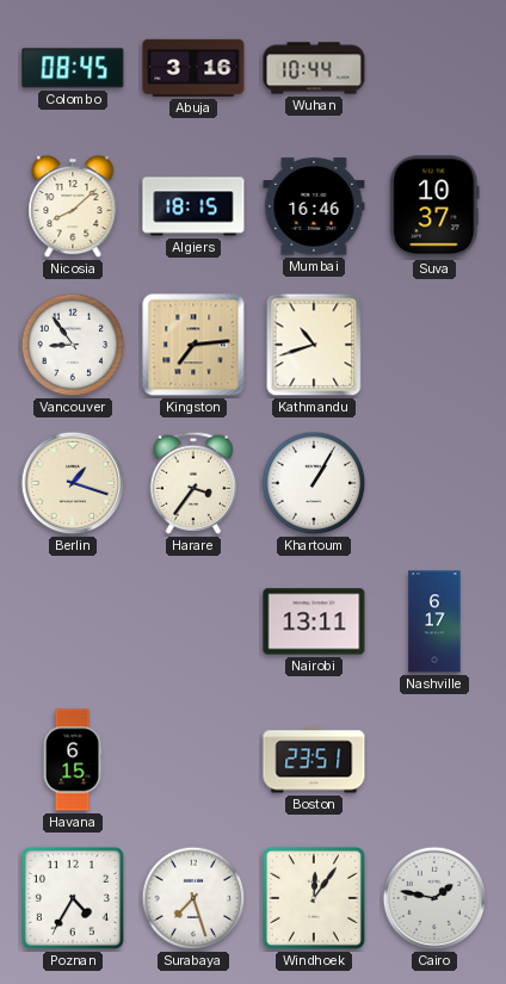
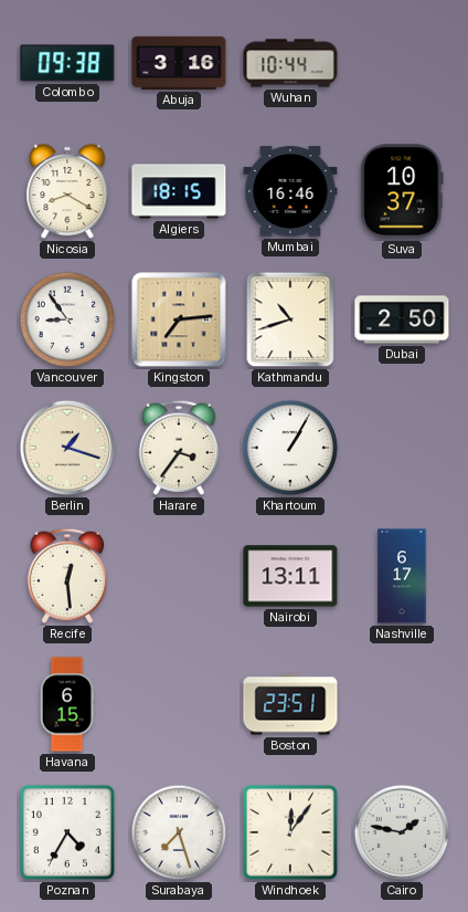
Colombo: 08:45 -> 09:38
Nicosia: 8:08 -> 8:20
Dubai: none -> 2:50
Recife: none -> 12:29
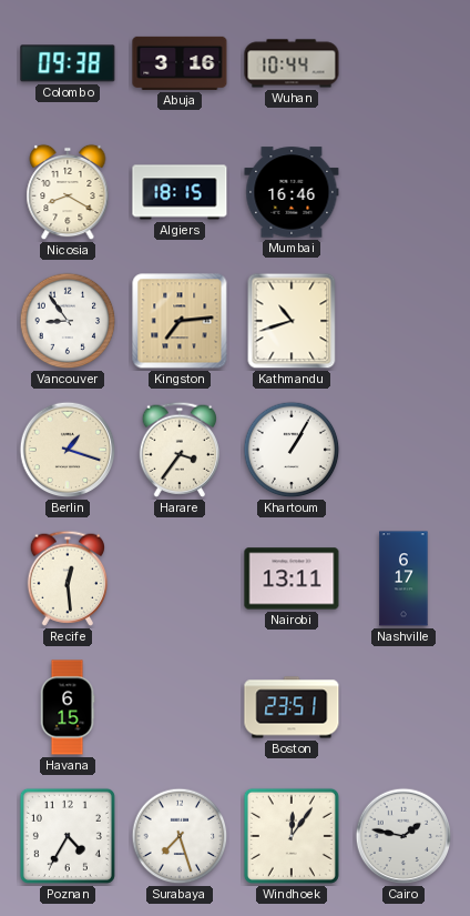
Suva: 10:37 -> none
Dubai: 2:50 -> none
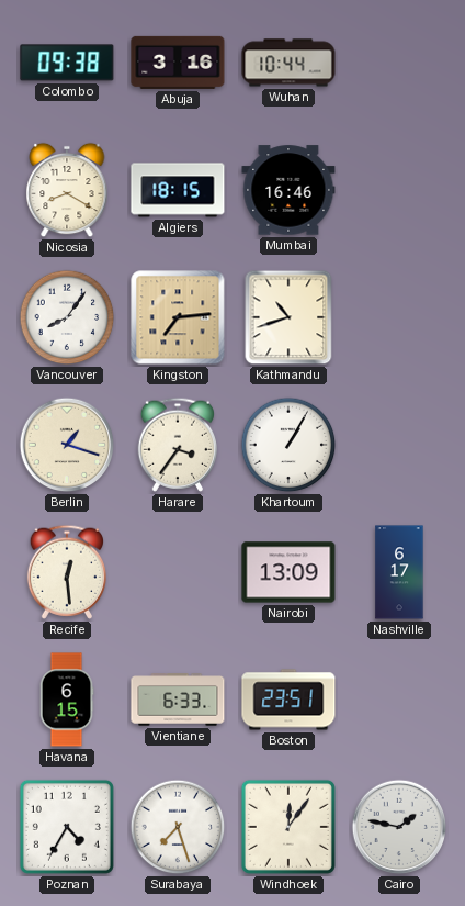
Vancouver: 8:54 -> 8:06
Nairobi: 13:11 -> 13:09
Vientiane: none -> 6:33
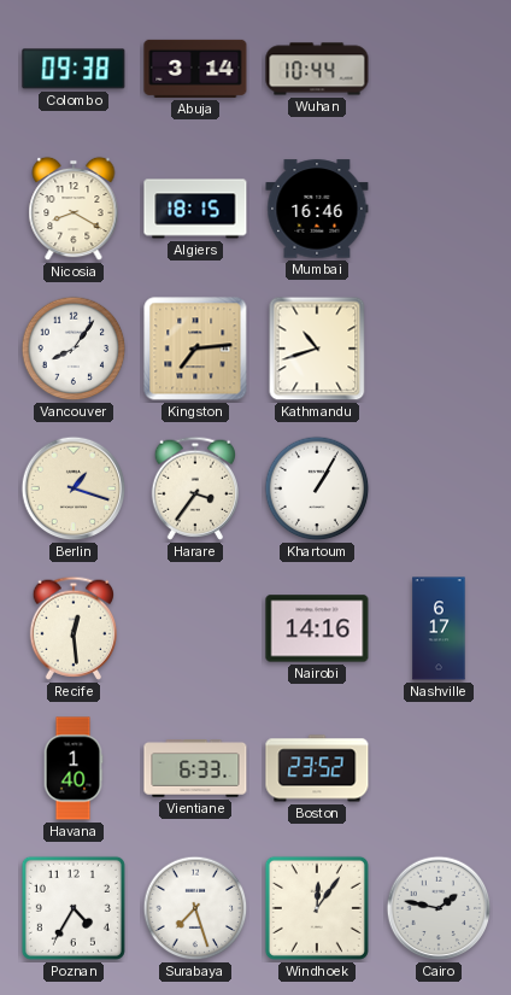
Abuja: 3:16 -> 3:14
Nairobi: 13:09 -> 14:16
Havana: 6:15 -> 1:40
Boston: 23:51 -> 23:52
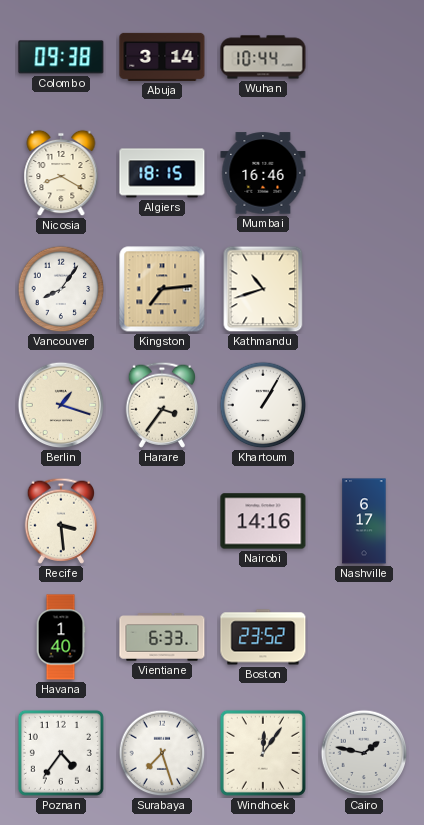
Recife: 12:29 -> 3:29
Poznan: 4:35 -> 4:36
